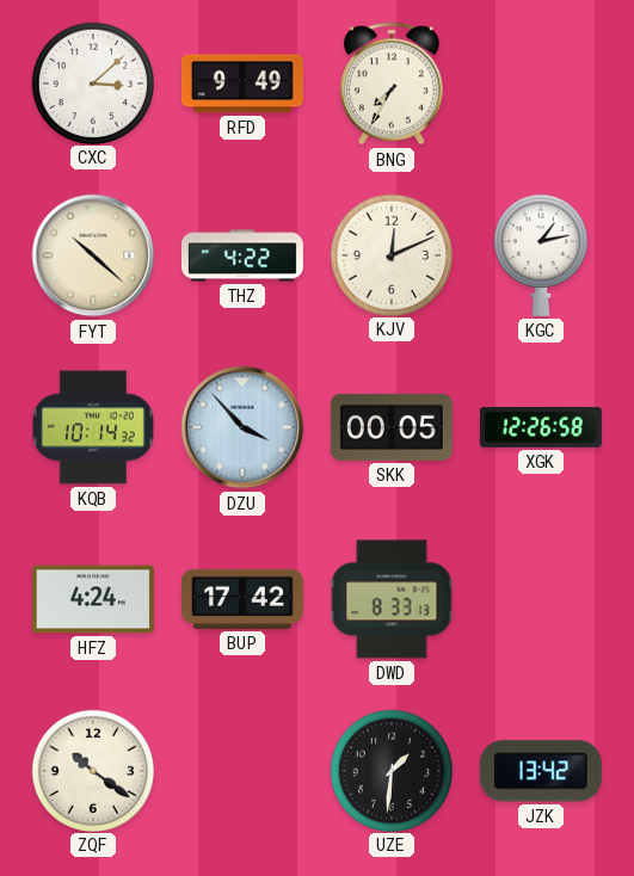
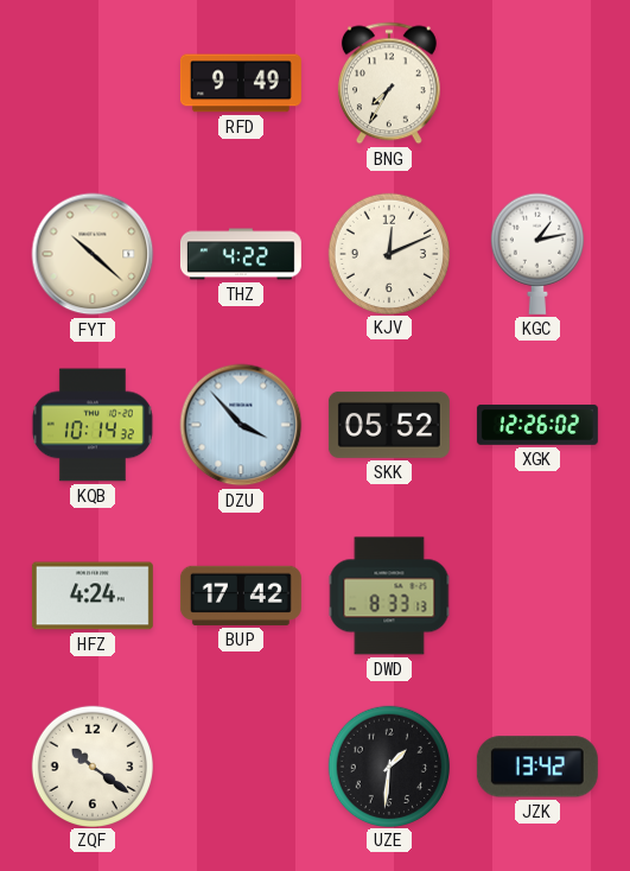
CXC: 3:08 -> none
SKK: 00:05 -> 05:52
XGK: 12:26:58 -> 12:26:02
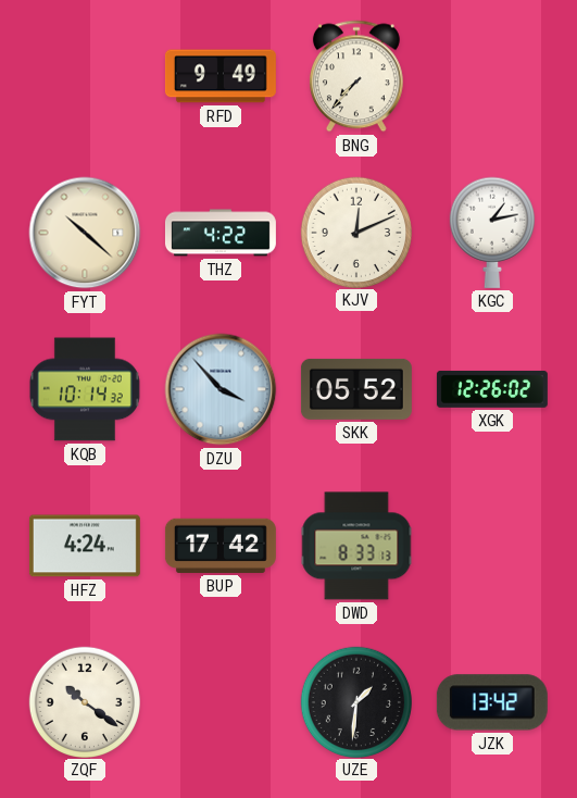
BNG: 7:35 -> 7:37
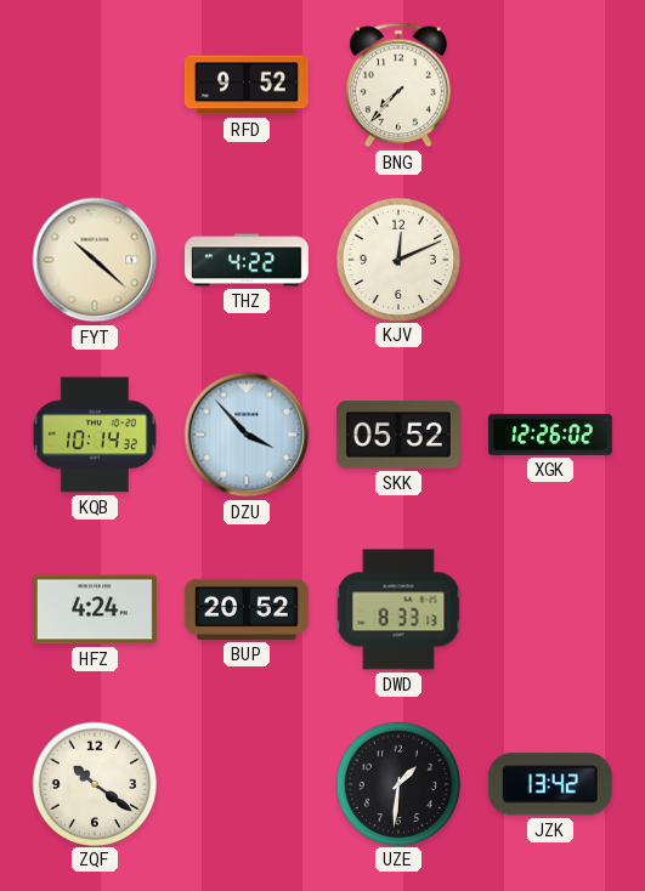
RFD: 9:49 -> 9:52
KGC: 1:13 -> none
BUP: 17:42 -> 20:52
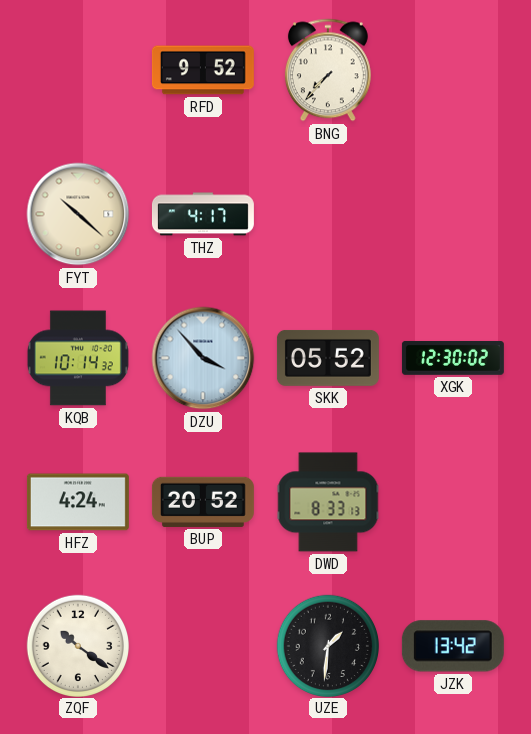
THZ: 4:22 -> 4:17
KJV: 12:11 -> none
XGK: 12:26 -> 12:30
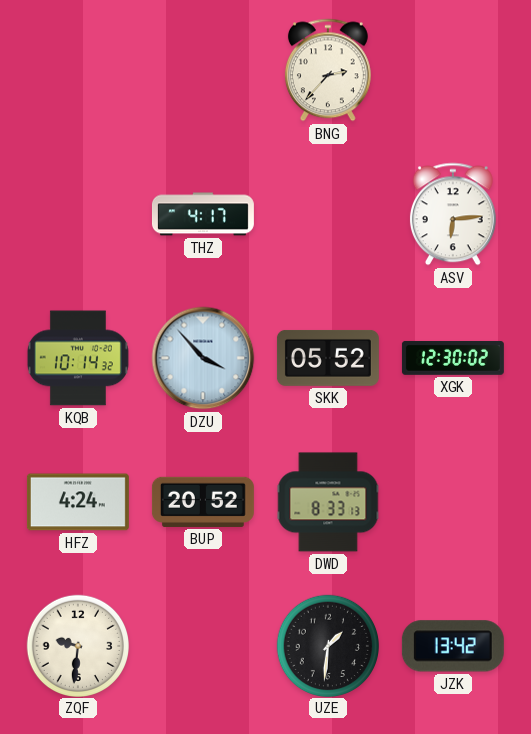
RFD: 9:52 -> none
BNG: 7:37 -> 2:37
FYT: 10:22 -> none
ASV: none -> 6:14
ZQF: 10:21 -> 9:31
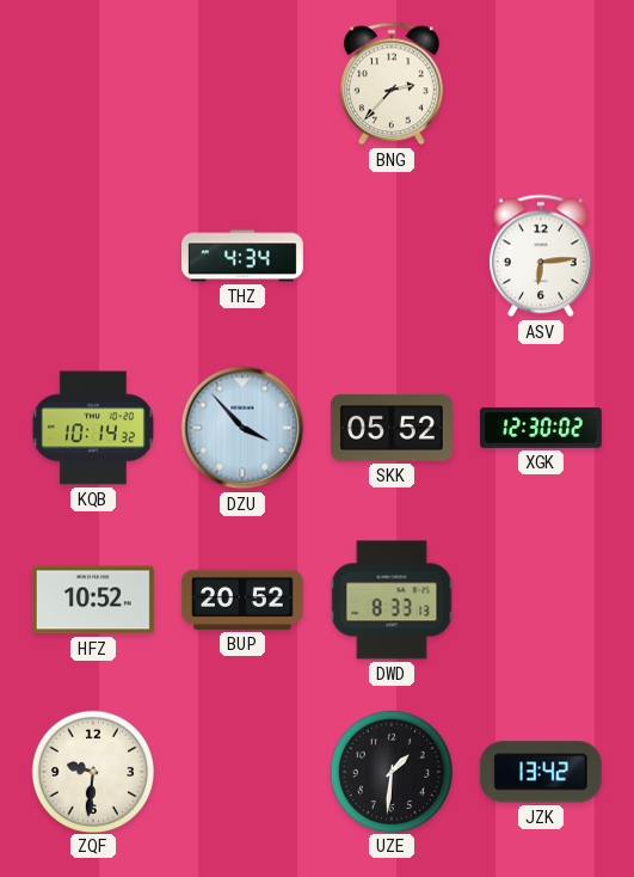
THZ: 4:17 -> 4:34
HFZ: 4:24 -> 10:52
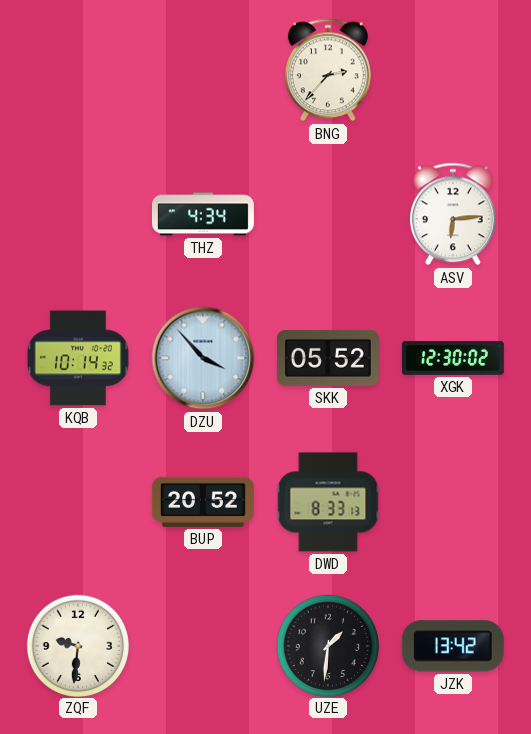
HFZ: 10:52 -> none
